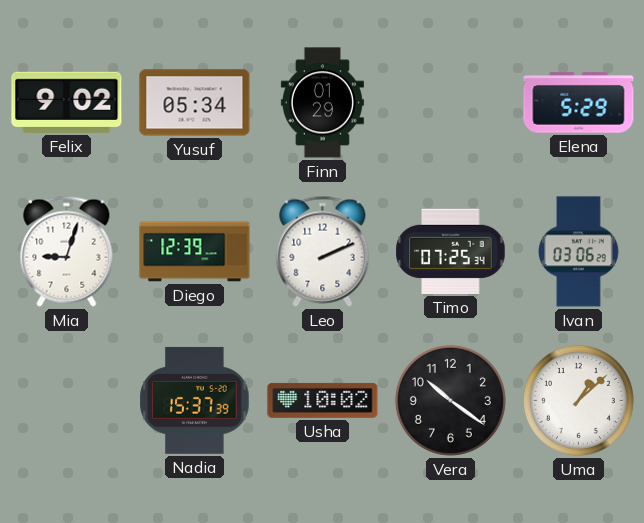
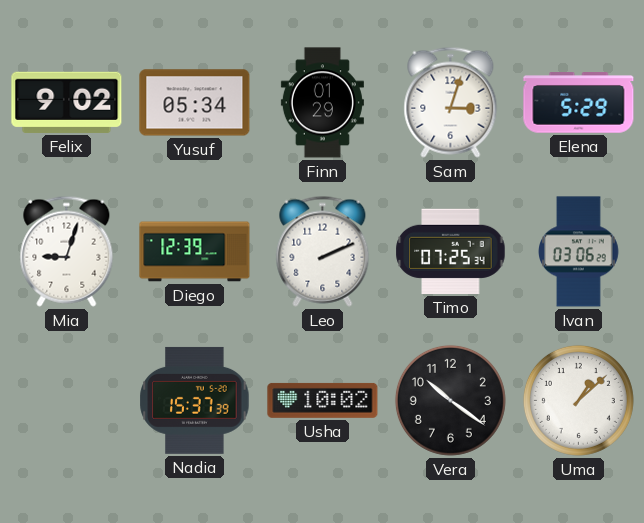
Sam: none -> 3:03
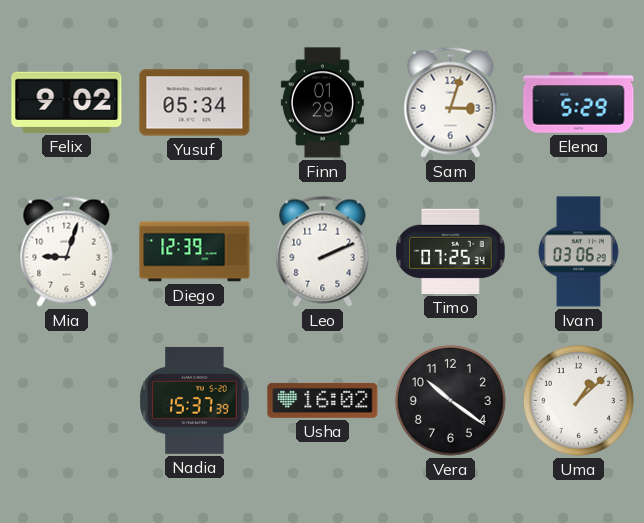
Usha: 10:02 -> 16:02
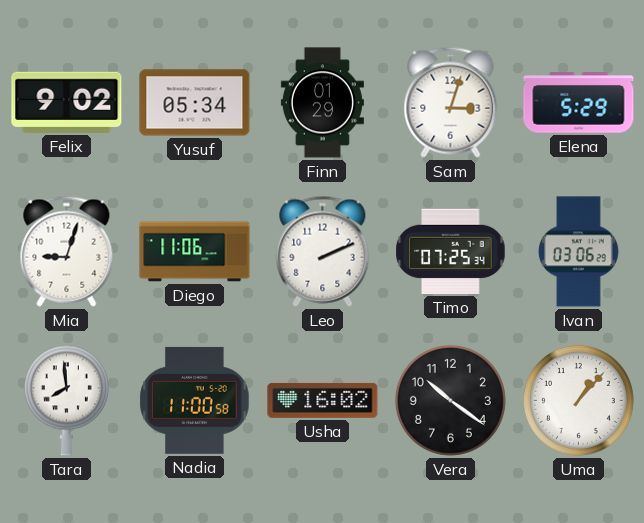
Diego: 12:39 -> 11:06
Tara: none -> 7:59
Nadia: 15:37 -> 11:00
Uma: 1:08 -> 1:07
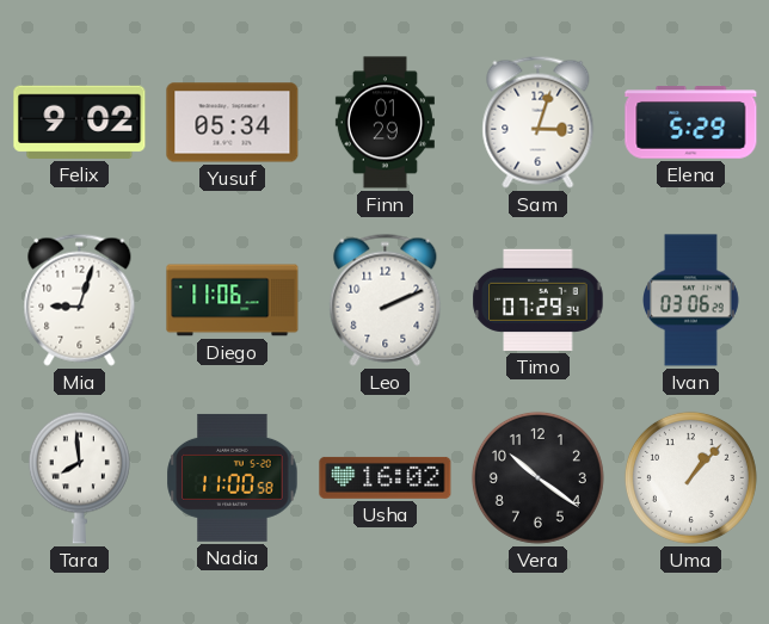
Timo: 07:25 -> 07:29
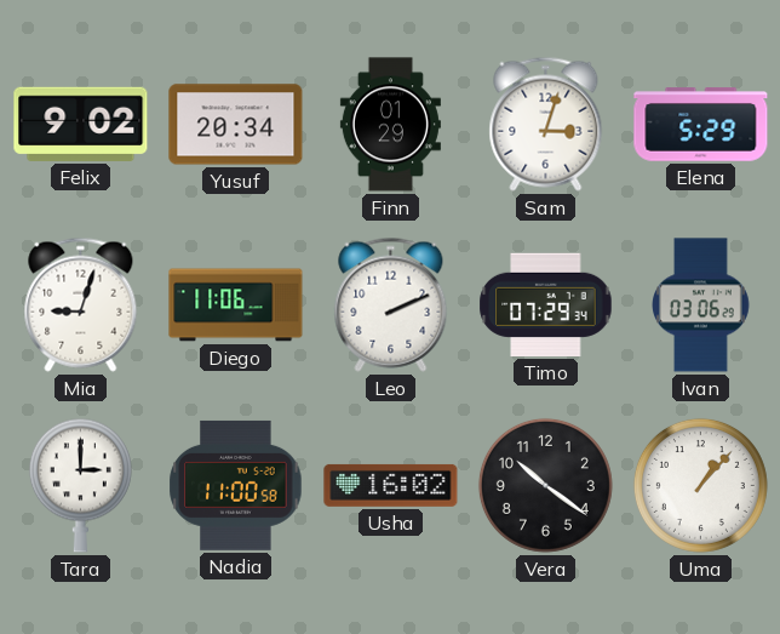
Yusuf: 05:34 -> 20:34
Tara: 7:59 -> 3:00
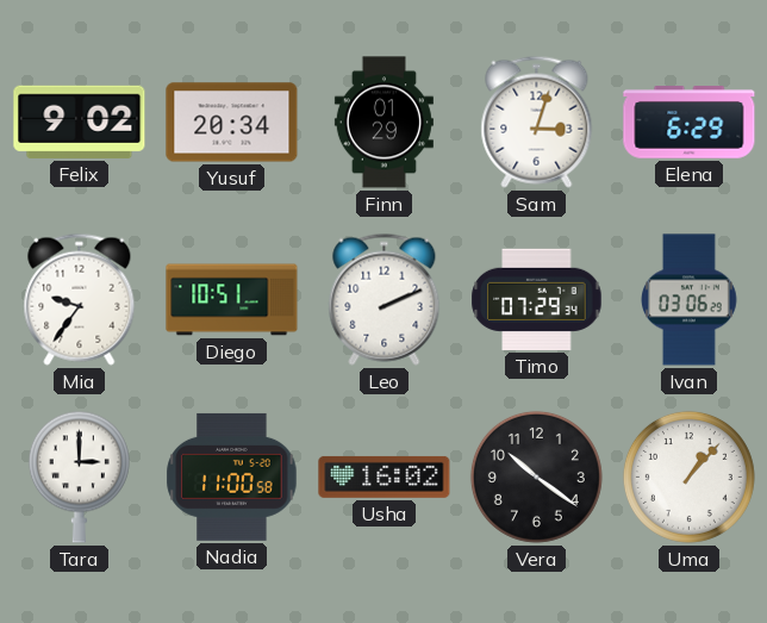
Elena: 5:29 -> 6:29
Mia: 9:03 -> 9:36
Diego: 11:06 -> 10:51
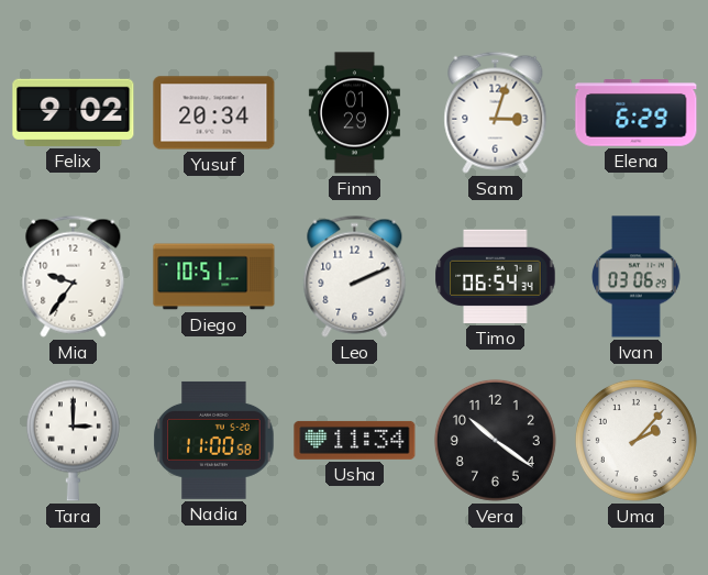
Timo: 07:29 -> 06:54
Usha: 16:02 -> 11:34
Uma: 1:07 -> 2:07
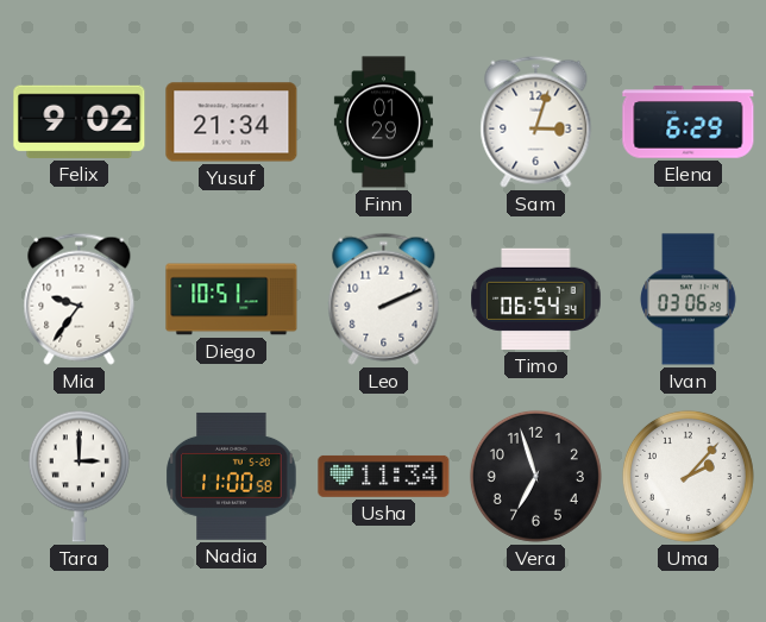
Yusuf: 20:34 -> 21:34
Vera: 10:21 -> 6:57
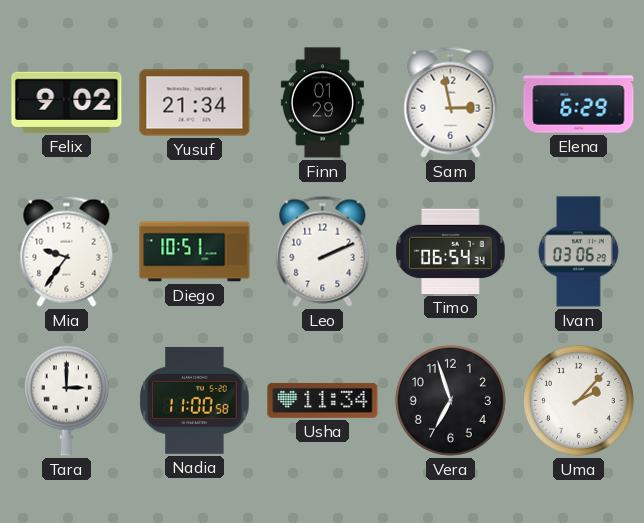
Sam: 3:03 -> 2:58
